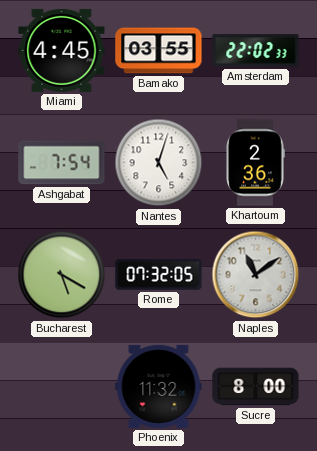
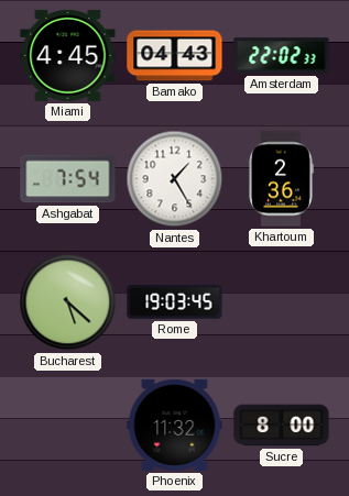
Bamako: 03:55 -> 04:43
Nantes: 5:03 -> 1:25
Bucharest: 5:20 -> 5:22
Rome: 07:32 -> 19:03
Naples: 11:09 -> none
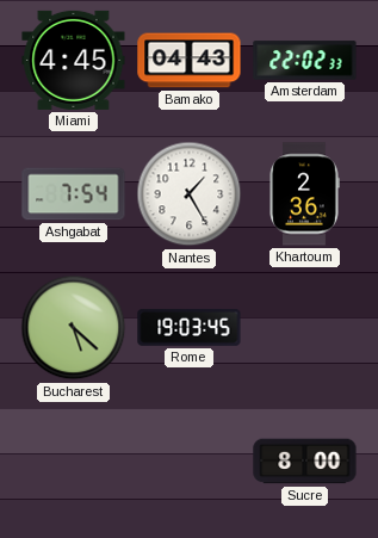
Phoenix: 11:32 -> none
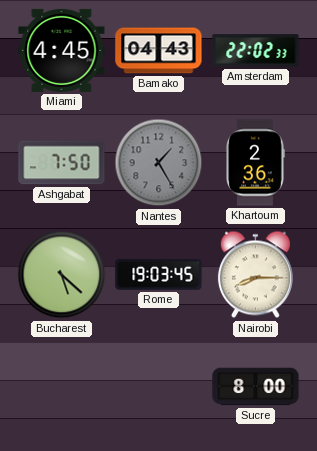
Ashgabat: 7:54 -> 7:50
Nantes dial: white -> grey
Nairobi: none -> 8:15
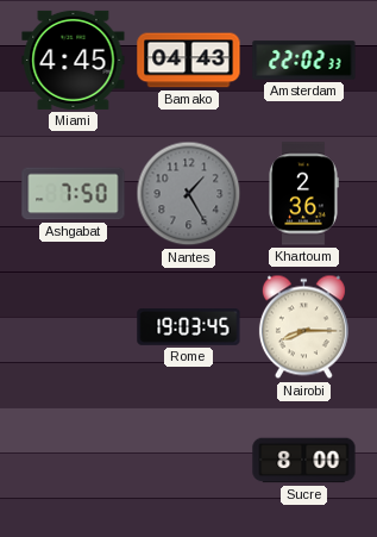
Bucharest: 5:22 -> none
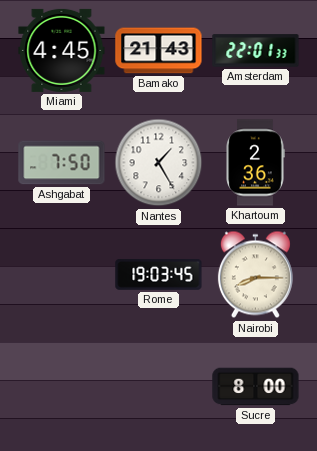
Bamako: 04:43 -> 21:43
Amsterdam: 22:02 -> 22:01
Nantes dial: grey -> white
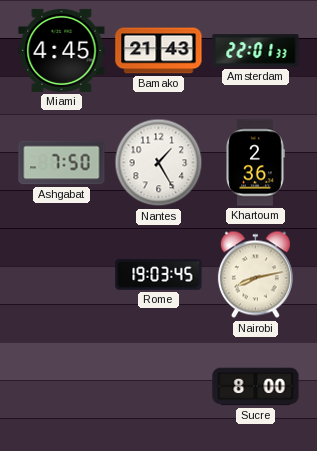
Nairobi: 8:15 -> 8:13
